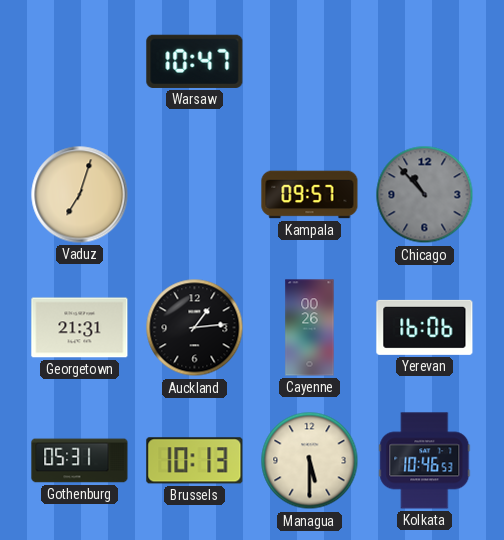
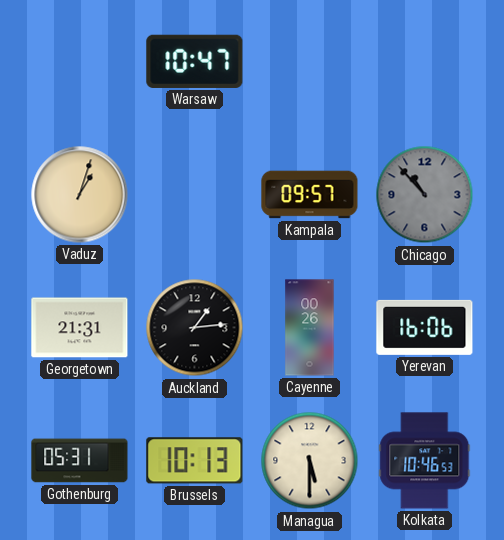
Vaduz: 7:03 -> 1:03
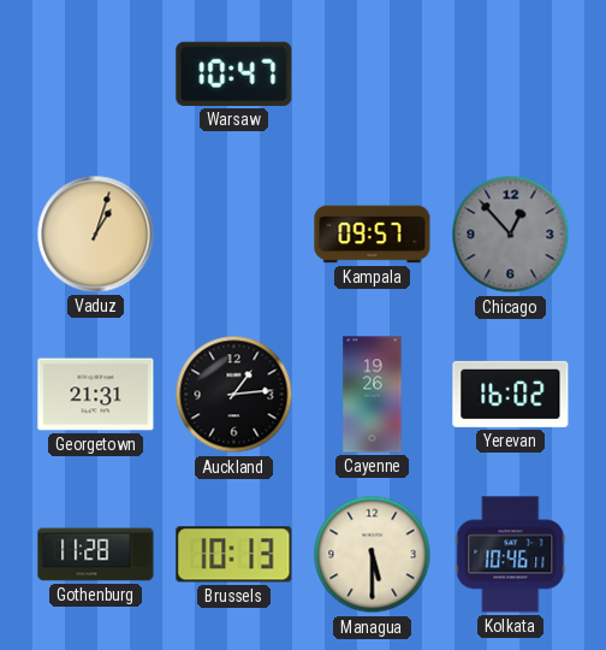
Chicago: 10:53 -> 12:53
Cayenne: 00:26 -> 19:26
Yerevan: 16:06 -> 16:02
Gothenburg: 05:31 -> 11:28
Kolkata: 10:46:53 -> 10:46:11
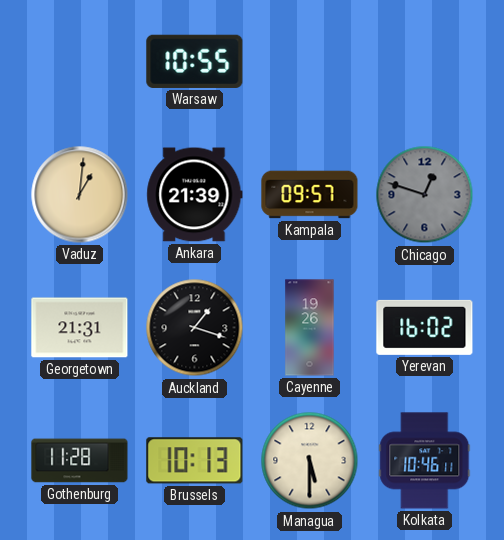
Warsaw: 10:47 -> 10:55
Vaduz: 1:03 -> 1:01
Ankara: none -> 21:39
Chicago: 12:53 -> 12:48
Auckland: 1:14 -> 1:18
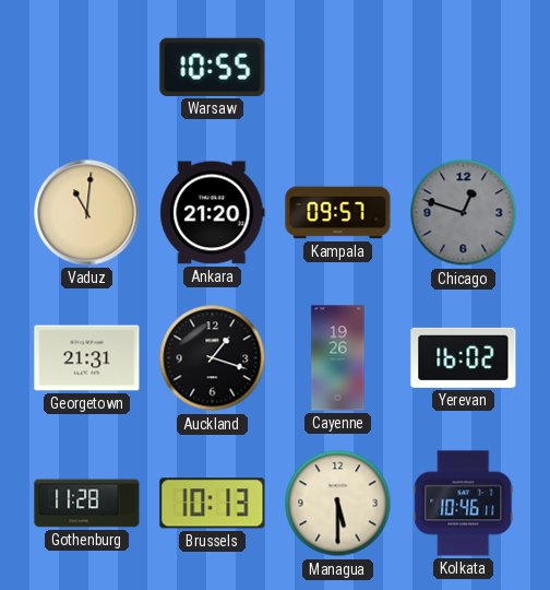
Vaduz: 1:01 -> 11:01
Ankara: 21:39 -> 21:20
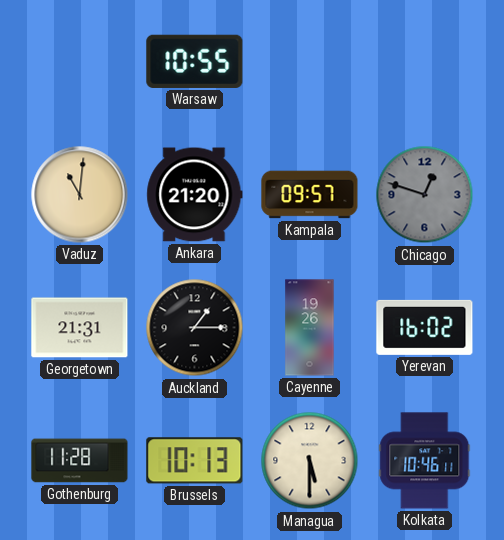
Auckland: 1:18 -> 1:15
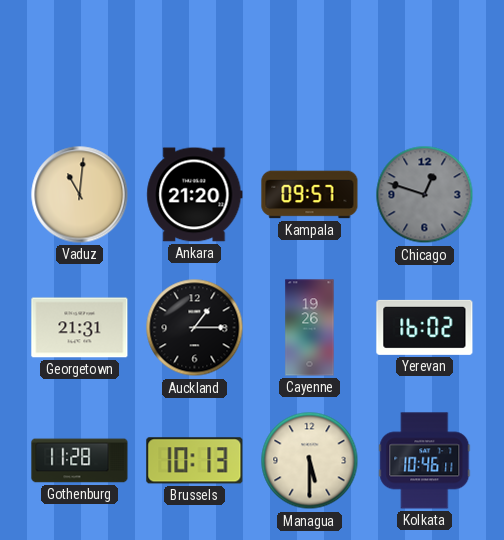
Warsaw: 10:55 -> none
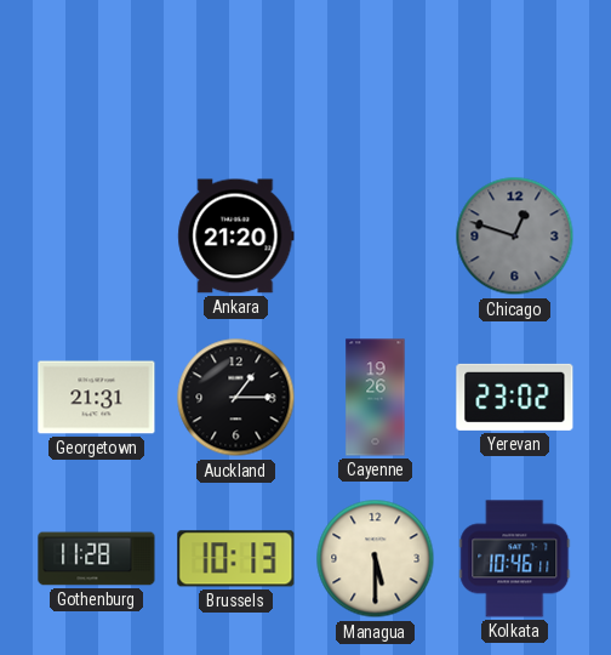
Vaduz: 11:01 -> none
Kampala: 09:57 -> none
Yerevan: 16:02 -> 23:02
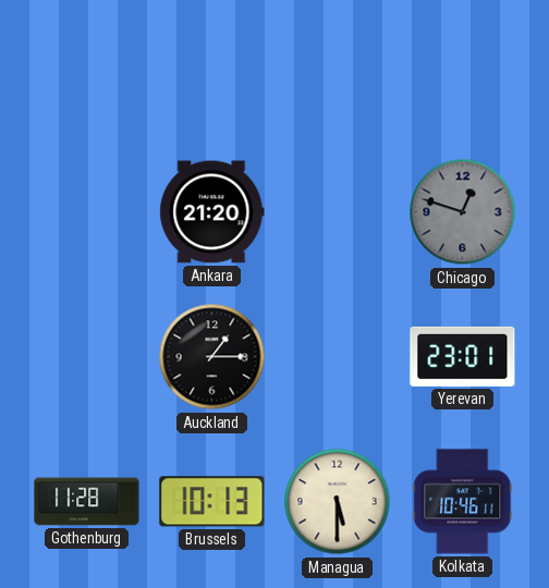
Georgetown: 21:31 -> none
Cayenne: 19:26 -> none
Yerevan: 23:02 -> 23:01
